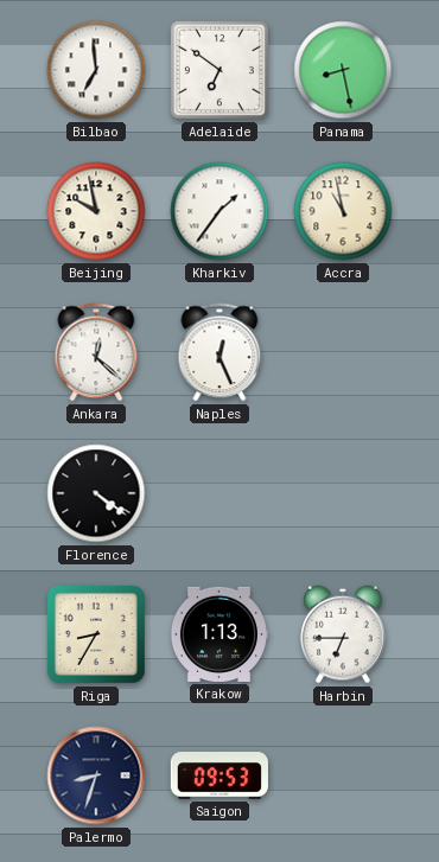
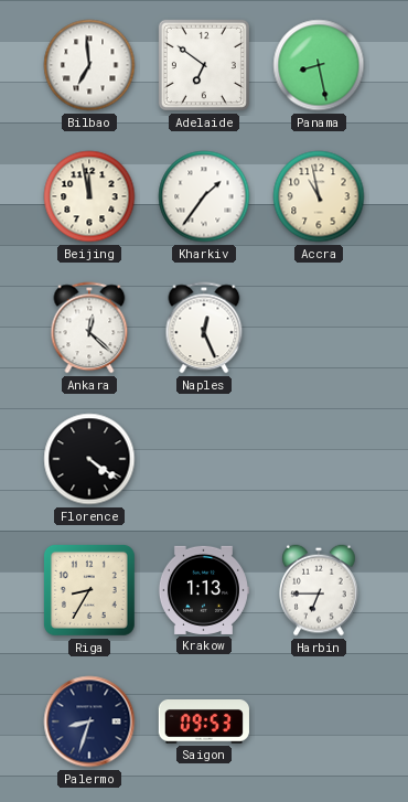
Beijing: 9:58 -> 11:58
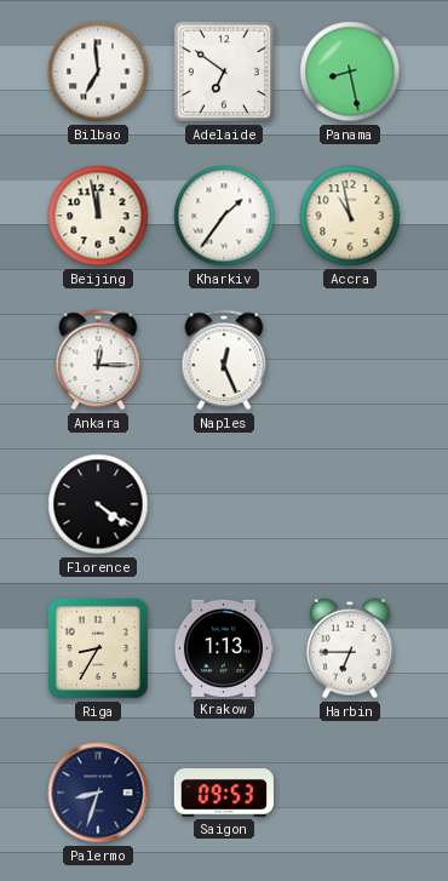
Ankara: 12:22 -> 12:15
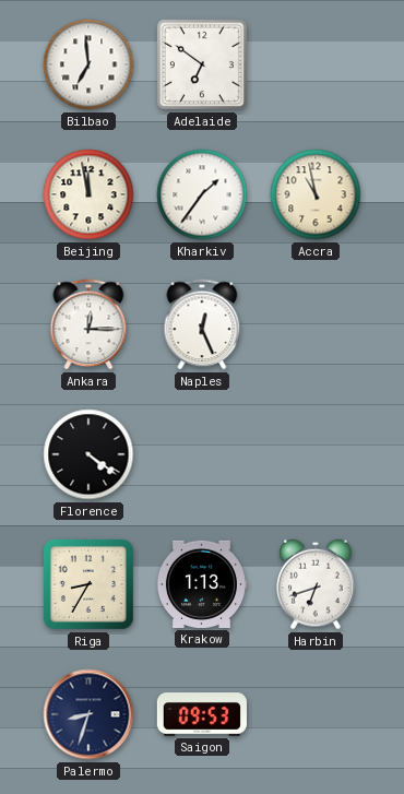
Panama: 8:28 -> none
Harbin: 6:45 -> 6:42
